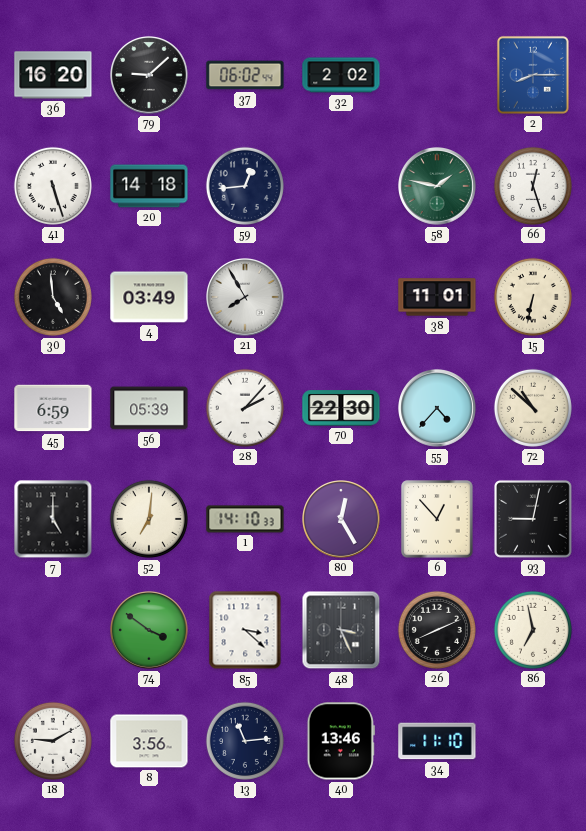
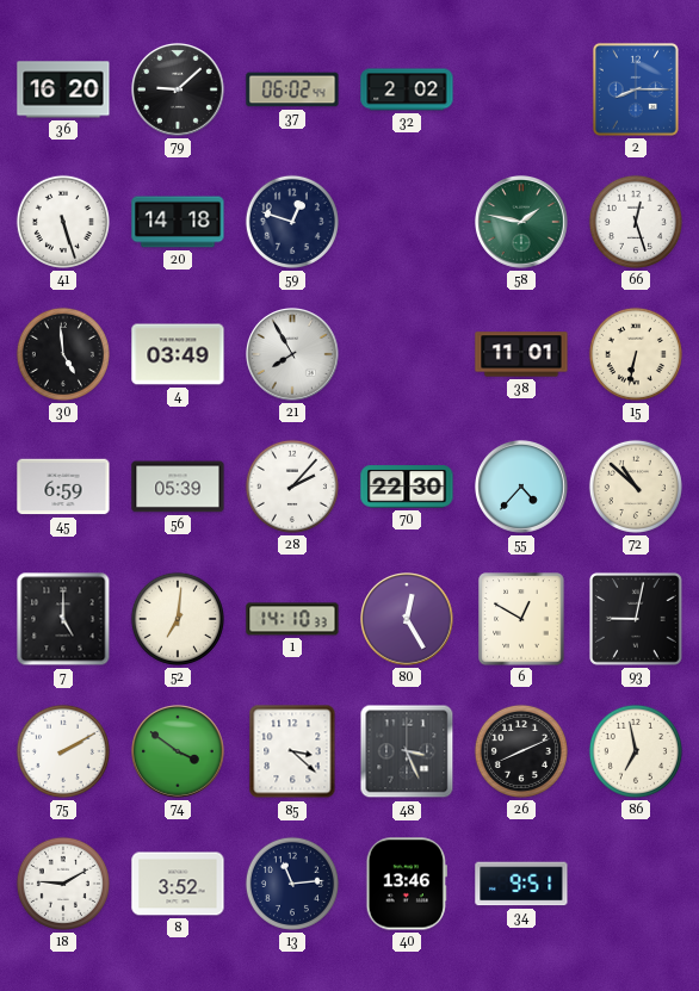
59: 12:44 -> 12:48
6: 12:53 -> 12:50
75: none -> 2:10
8: 3:56 -> 3:52
34: 11:10 -> 9:51
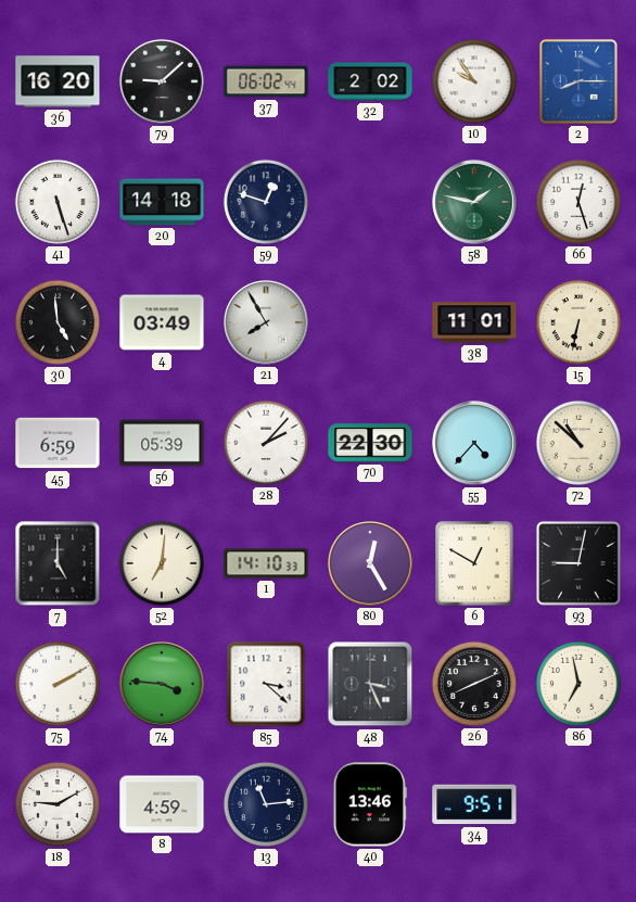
10: none -> 9:54
74: 3:51 -> 3:46
8: 3:52 -> 4:59
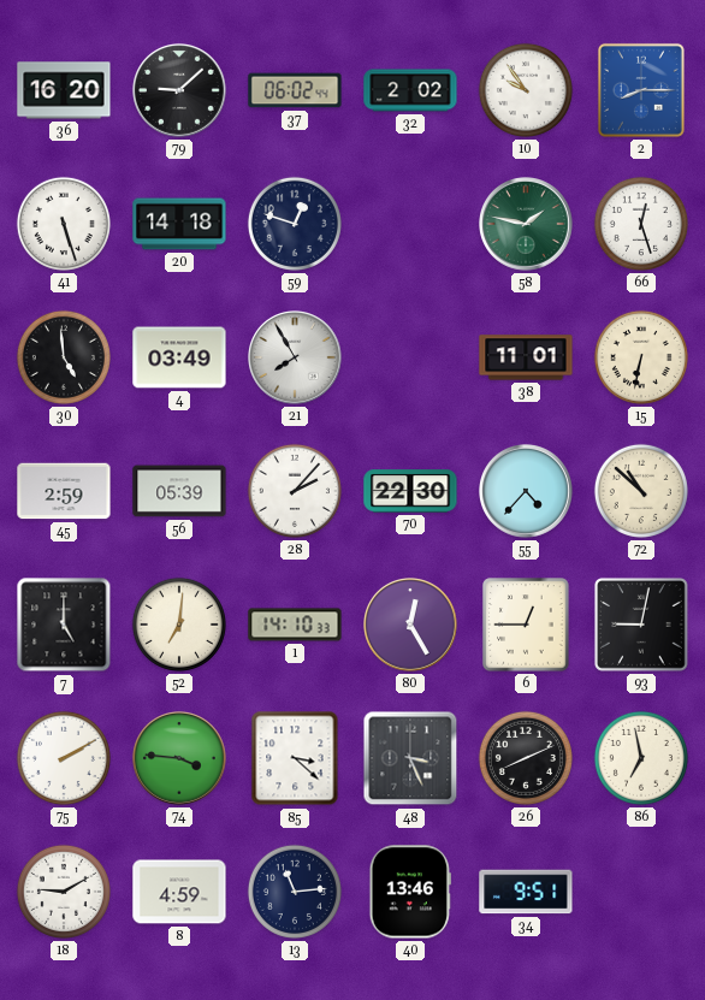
45: 6:59 -> 2:59
6: 12:50 -> 12:45
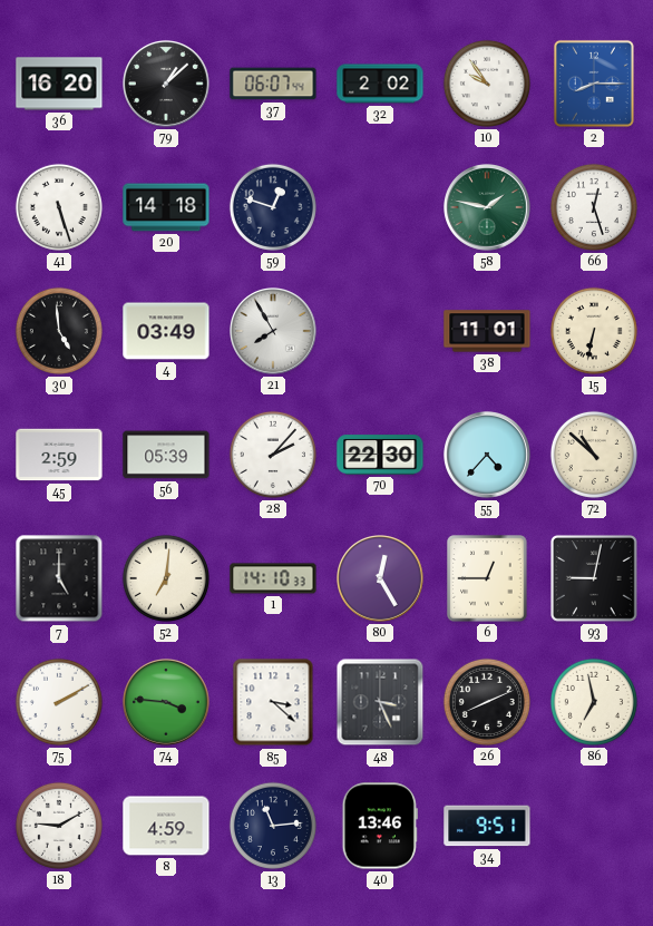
79: 9:08 -> 1:08
37: 06:02 -> 06:07
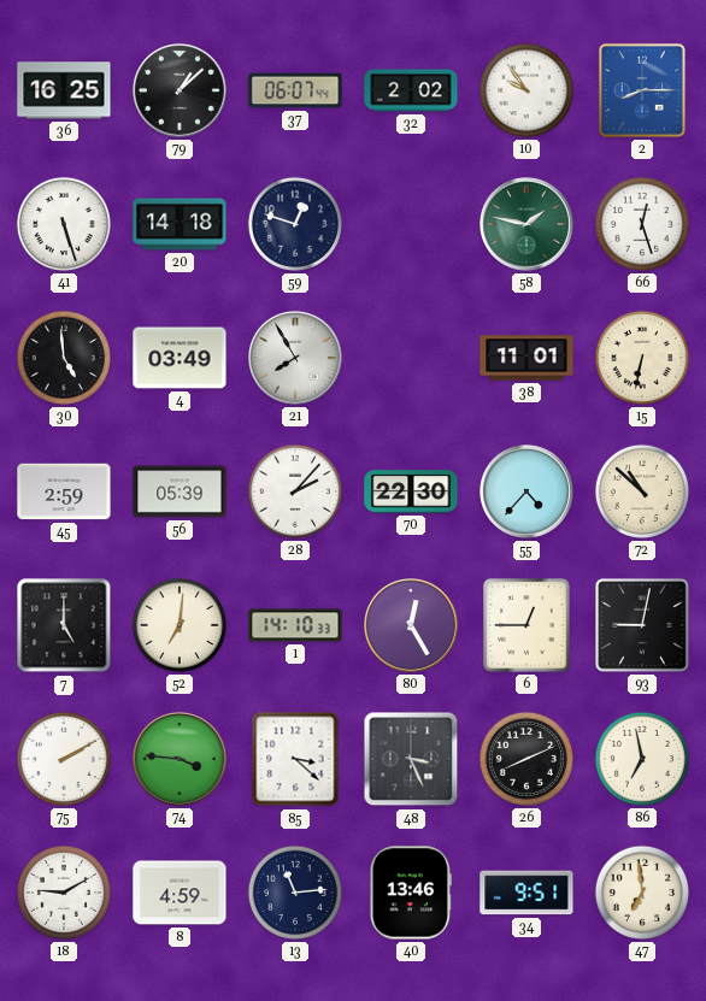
36: 16:20 -> 16:25
47: none -> 6:59
